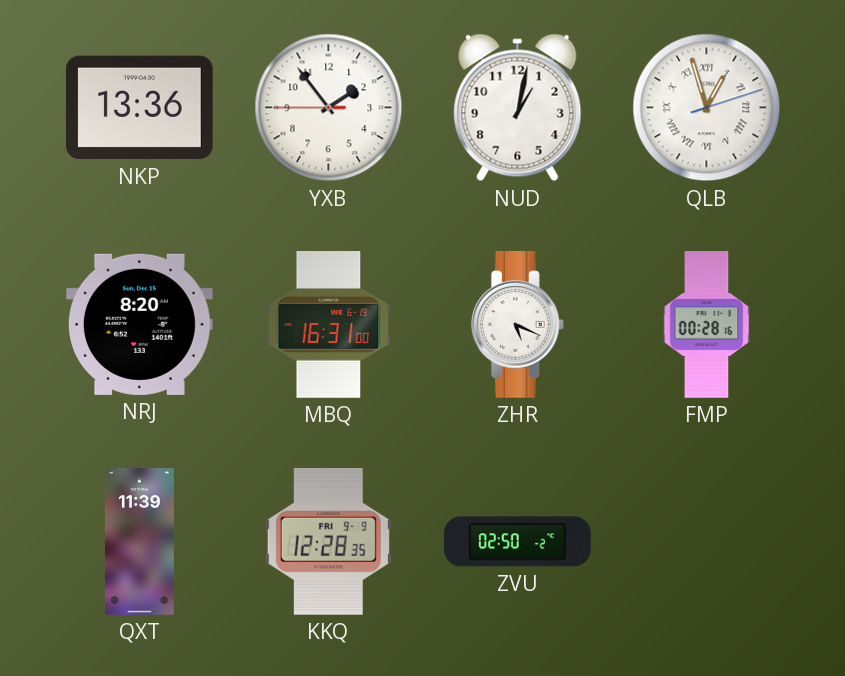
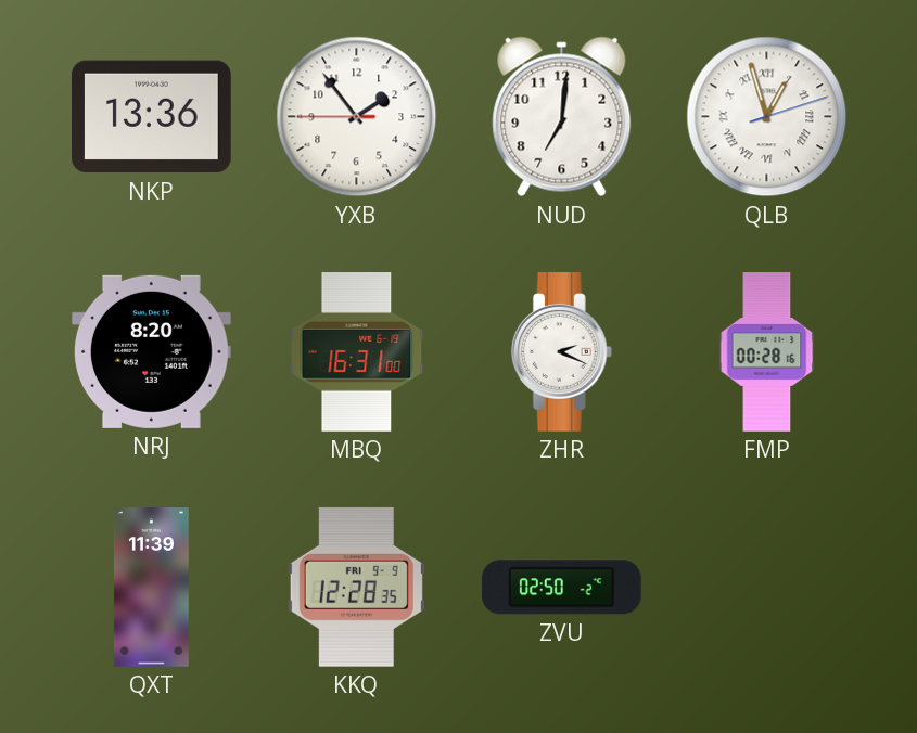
NUD: 1:02 -> 7:01
ZHR: 5:19 -> 2:19
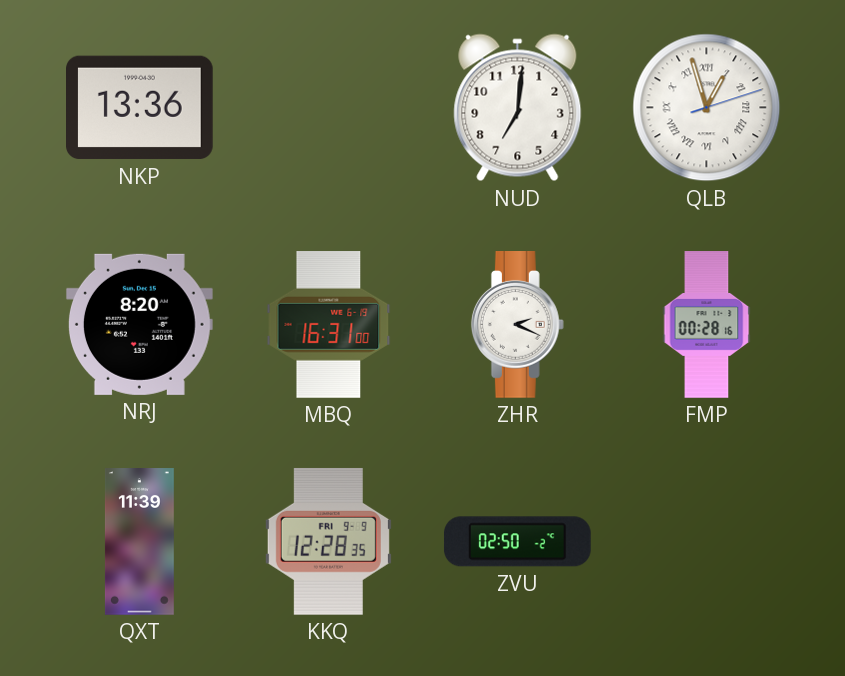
YXB: 1:53 -> none
